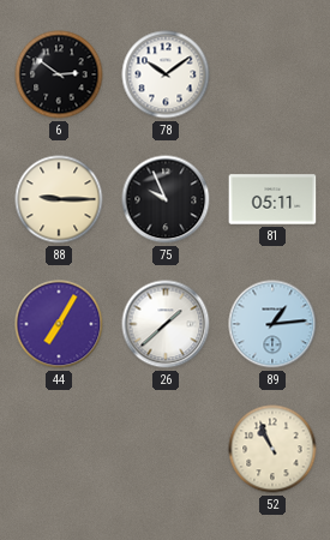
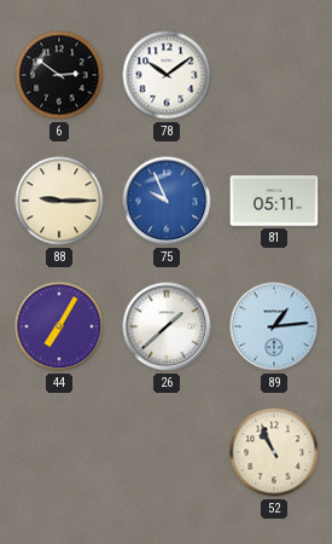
75 dial: black -> blue
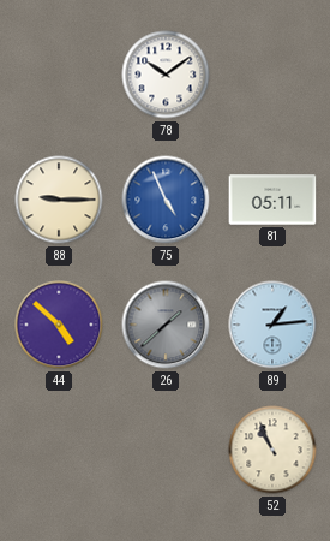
6: 2:51 -> none
75: 9:56 -> 4:56
44: 7:05 -> 4:52
26 dial: white -> grey
